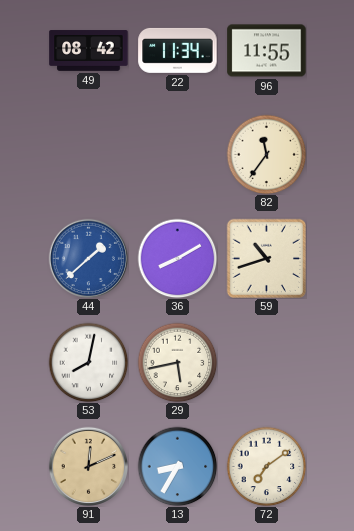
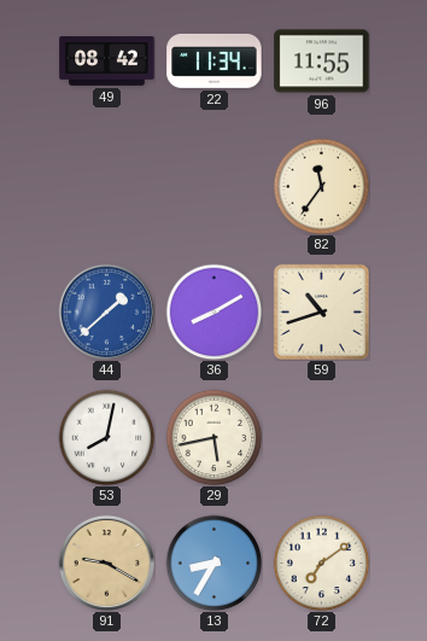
91: 12:11 -> 9:20
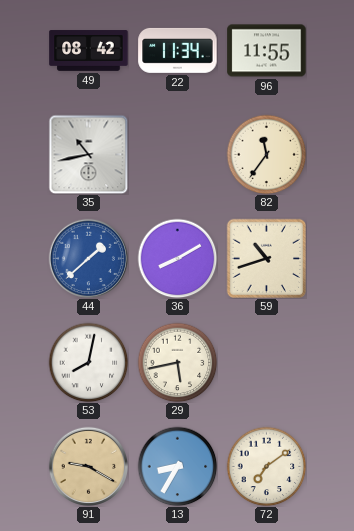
35: none -> 10:43
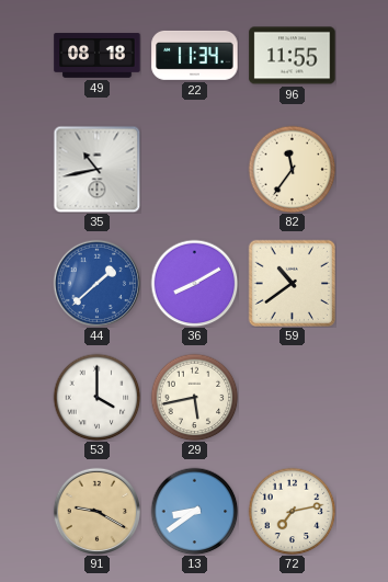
49: 08:42 -> 08:18
59: 10:42 -> 10:39
53: 8:02 -> 4:00
13: 8:35 -> 8:39
72: 7:09 -> 7:13
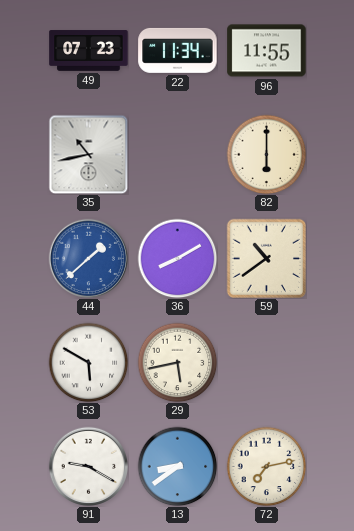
49: 08:18 -> 07:23
82: 11:36 -> 6:00
53: 4:00 -> 5:50
91 dial: champagne -> white
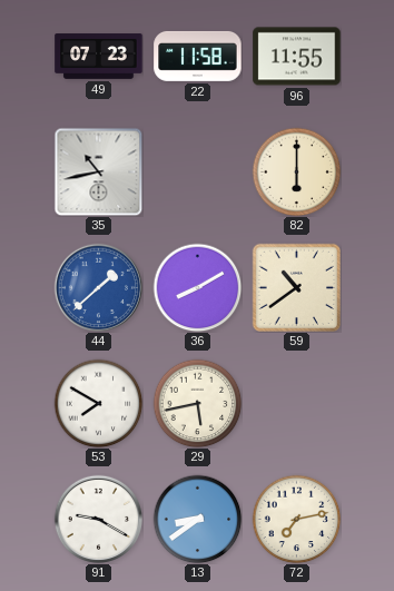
22: 11:34 -> 11:58
53: 5:50 -> 7:50
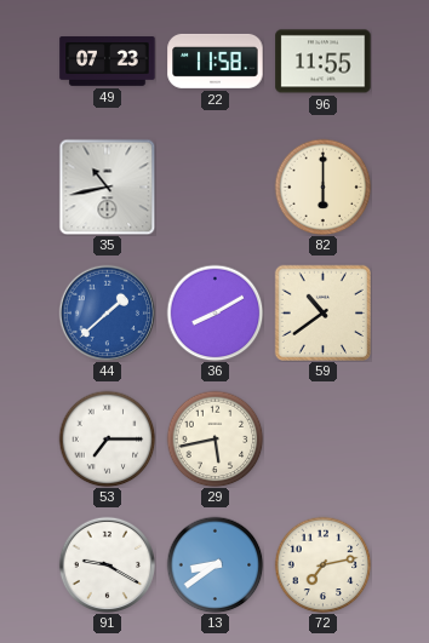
53: 7:50 -> 7:15
